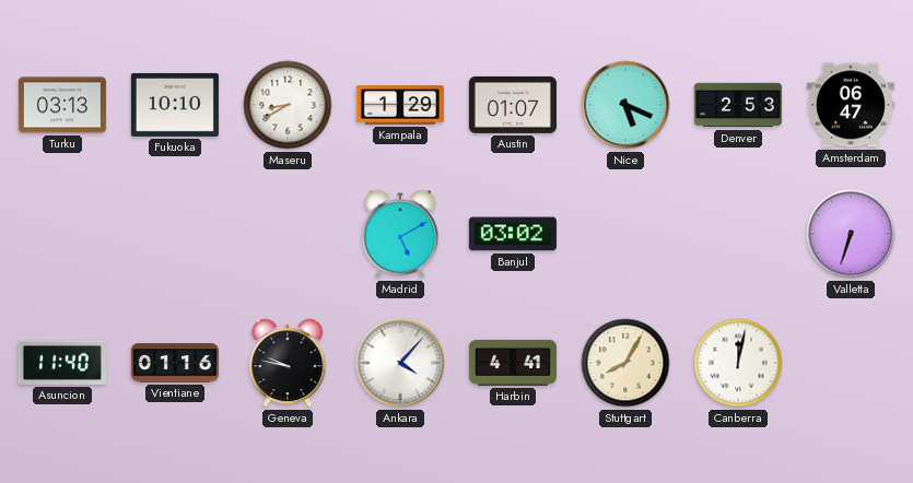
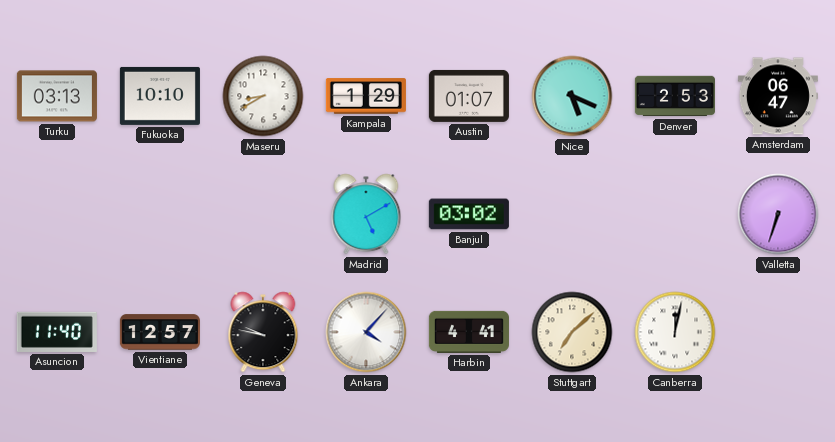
Vientiane: 01:16 -> 12:57
Stuttgart: 8:05 -> 7:08
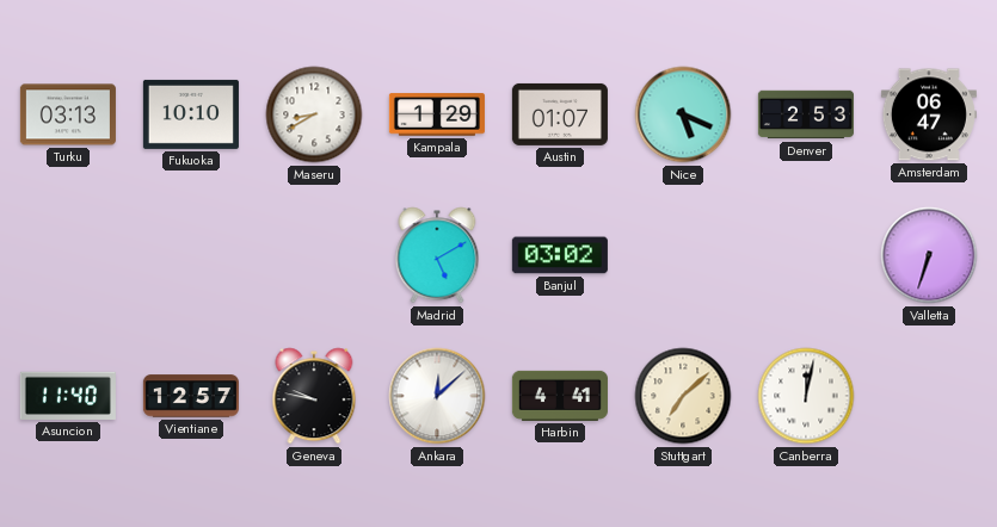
Ankara: 4:07 -> 12:08
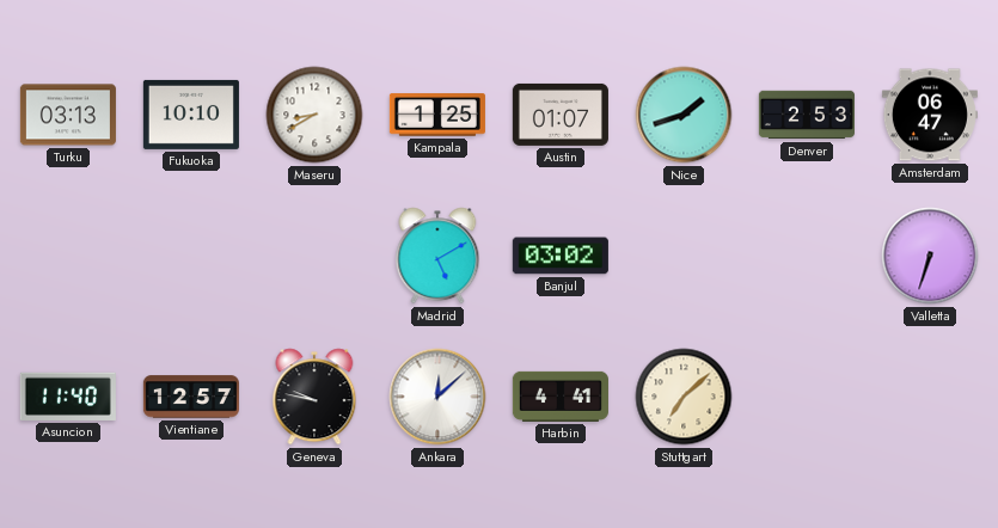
Kampala: 1:29 -> 1:25
Nice: 5:19 -> 1:42
Canberra: 12:02 -> none
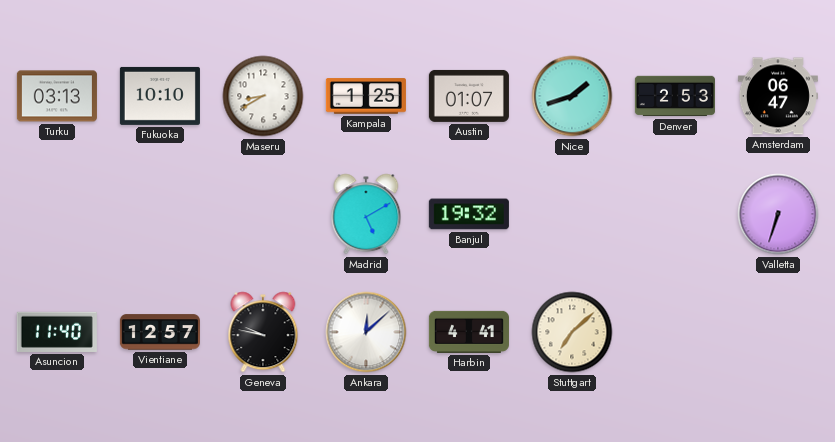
Banjul: 03:02 -> 19:32
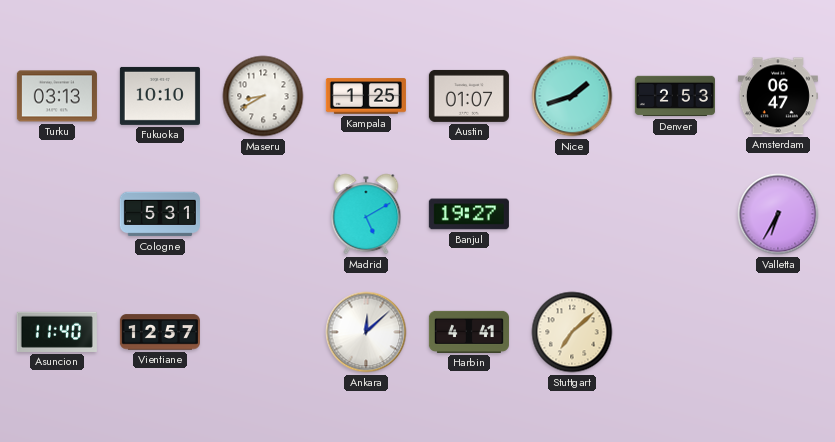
Cologne: none -> 5:31
Banjul: 19:32 -> 19:27
Valletta: 6:33 -> 6:35
Geneva: 9:47 -> none
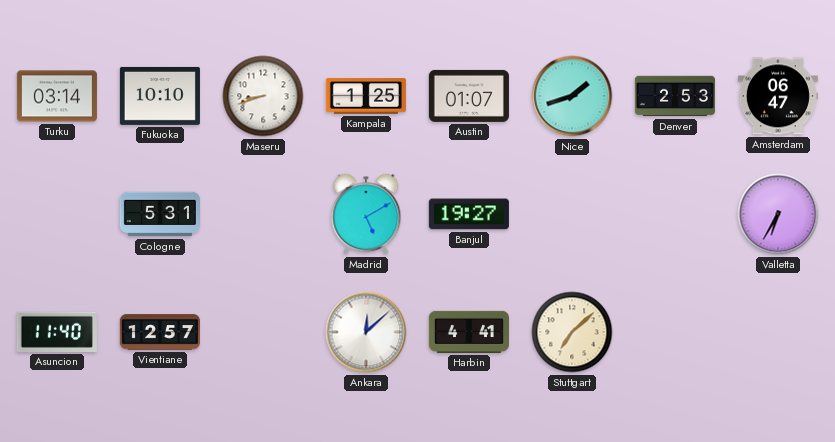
Turku: 03:13 -> 03:14
Maseru: 8:40 -> 8:42
